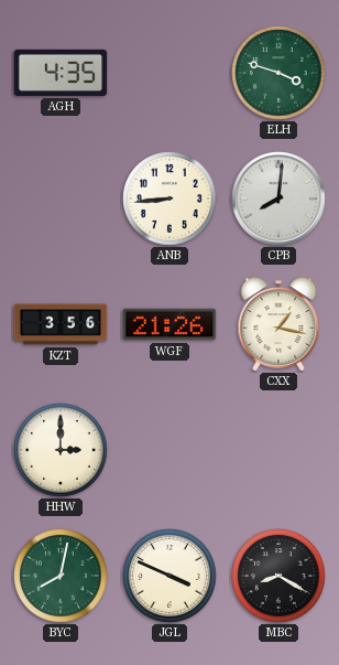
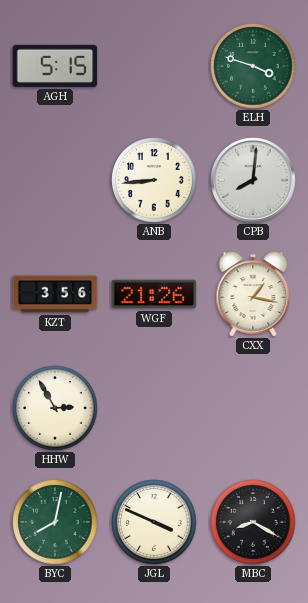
AGH: 4:35 -> 5:15
HHW: 3:00 -> 2:55
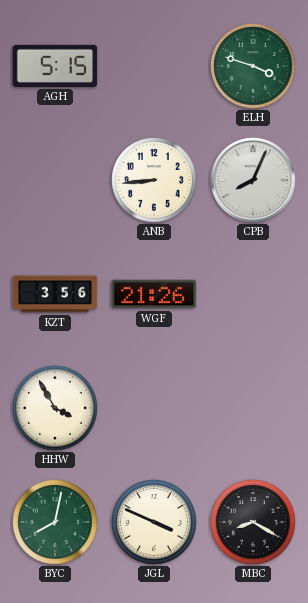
CPB: 8:01 -> 8:04
CXX: 1:17 -> none
HHW: 2:55 -> 3:55
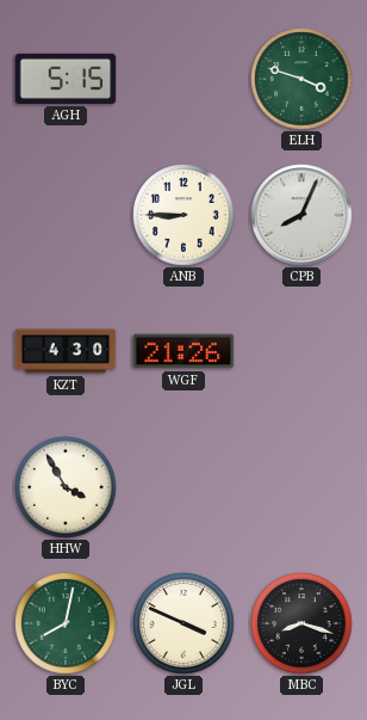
ANB: 8:44 -> 8:45
KZT: 3:56 -> 4:30
MBC: 8:20 -> 8:18
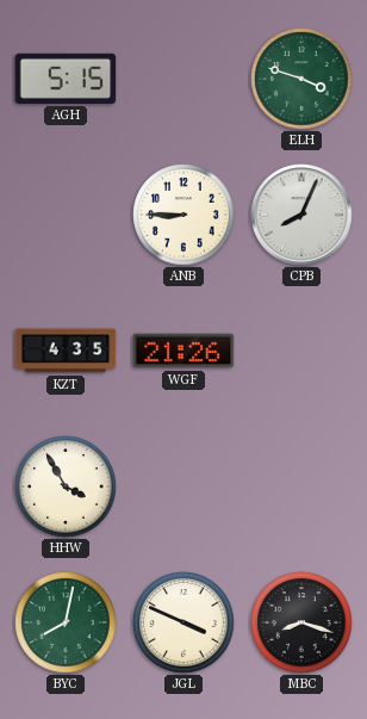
KZT: 4:30 -> 4:35
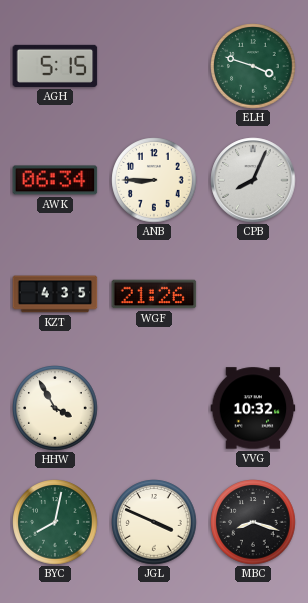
AWK: none -> 06:34
VVG: none -> 10:32
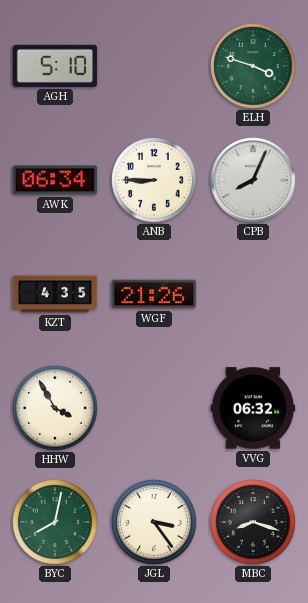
AGH: 5:15 -> 5:10
VVG: 10:32 -> 06:32
JGL: 3:49 -> 3:24
